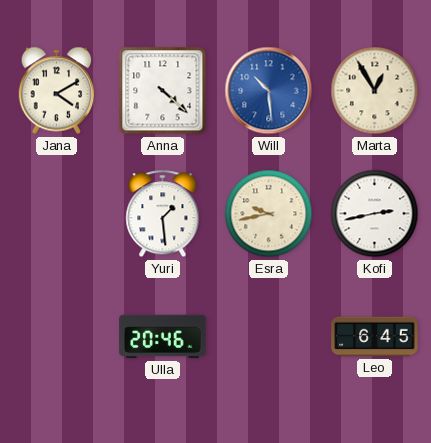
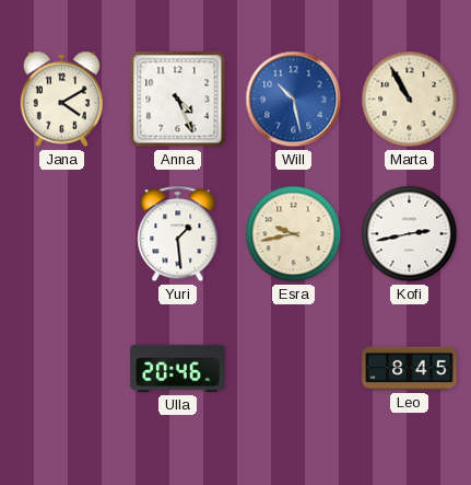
Anna: 4:22 -> 4:26
Will: 10:29 -> 10:28
Marta: 12:55 -> 10:55
Leo: 6:45 -> 8:45
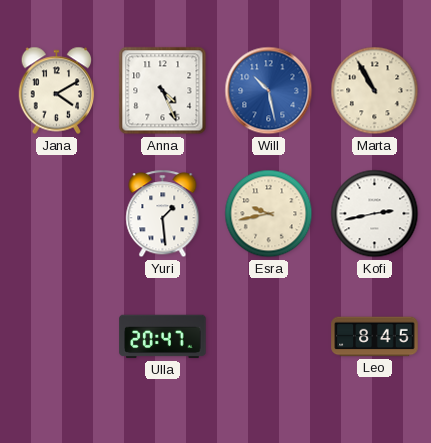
Ulla: 20:46 -> 20:47
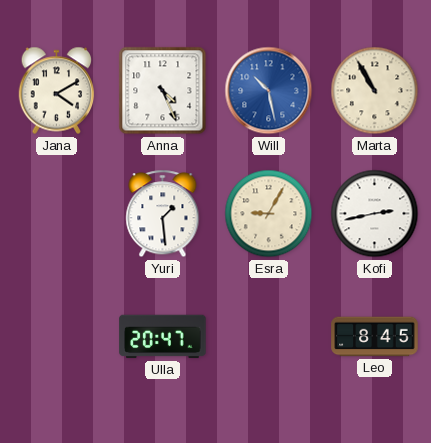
Esra: 9:43 -> 9:05
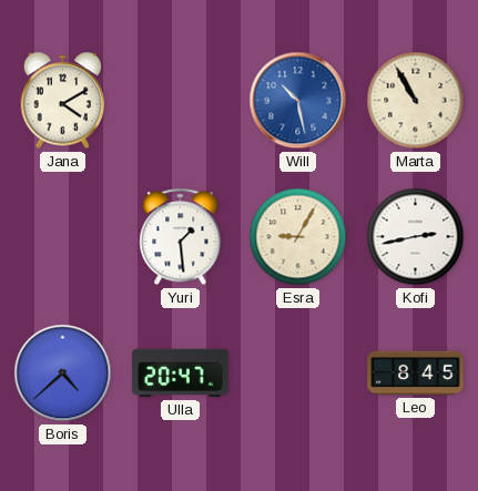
Anna: 4:26 -> none
Boris: none -> 4:38
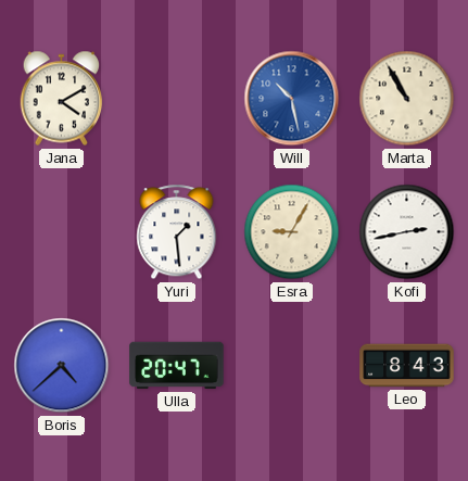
Leo: 8:45 -> 8:43
